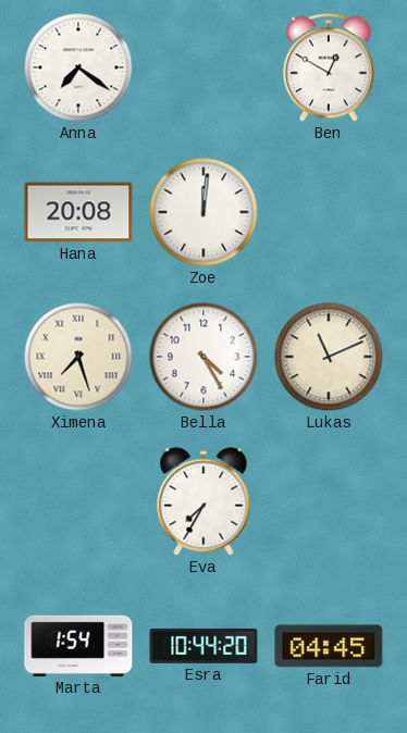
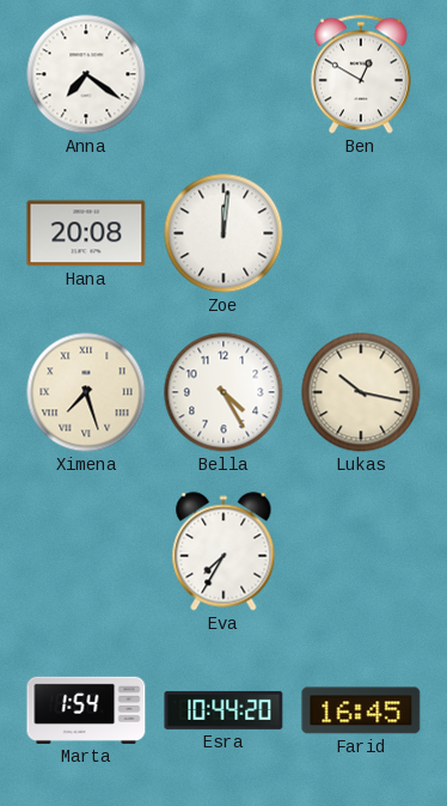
Lukas: 11:11 -> 10:17
Farid: 04:45 -> 16:45
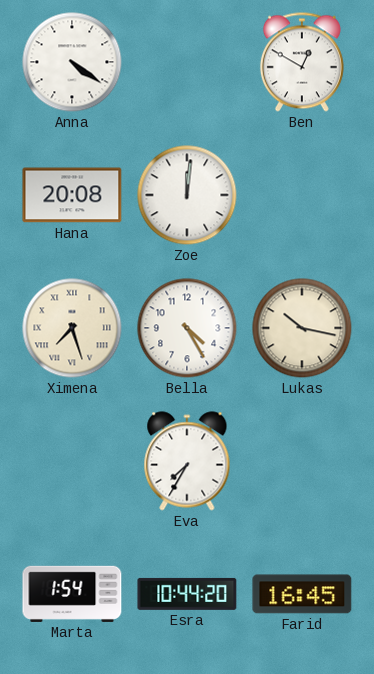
Anna: 7:21 -> 4:21
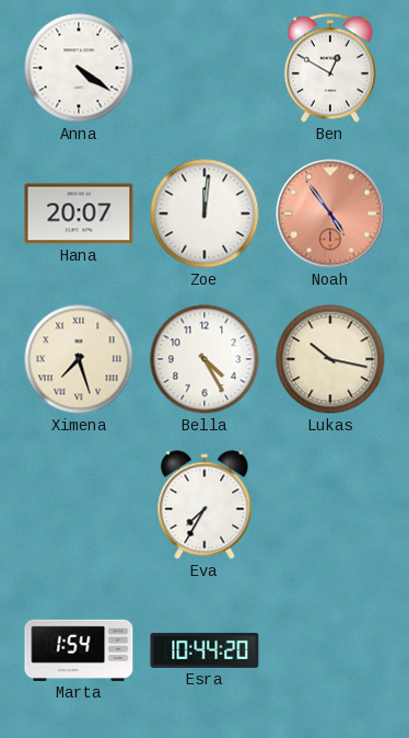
Hana: 20:08 -> 20:07
Noah: none -> 4:54
Farid: 16:45 -> none
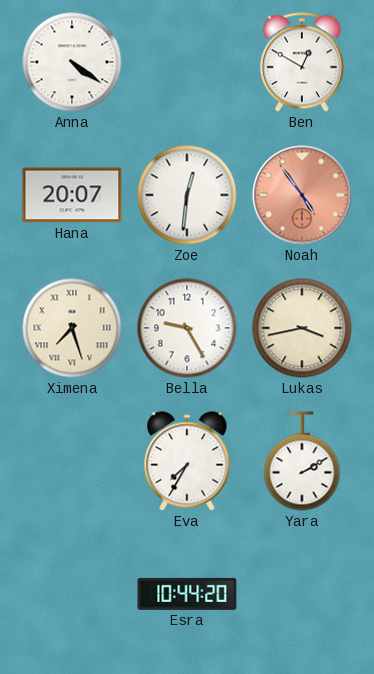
Zoe: 12:01 -> 12:31
Bella: 4:25 -> 9:25
Lukas: 10:17 -> 3:43
Yara: none -> 2:10
Marta: 1:54 -> none
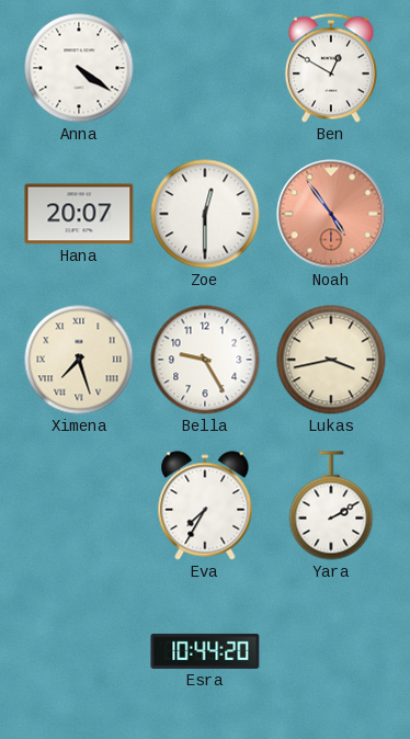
Zoe: 12:31 -> 12:30
